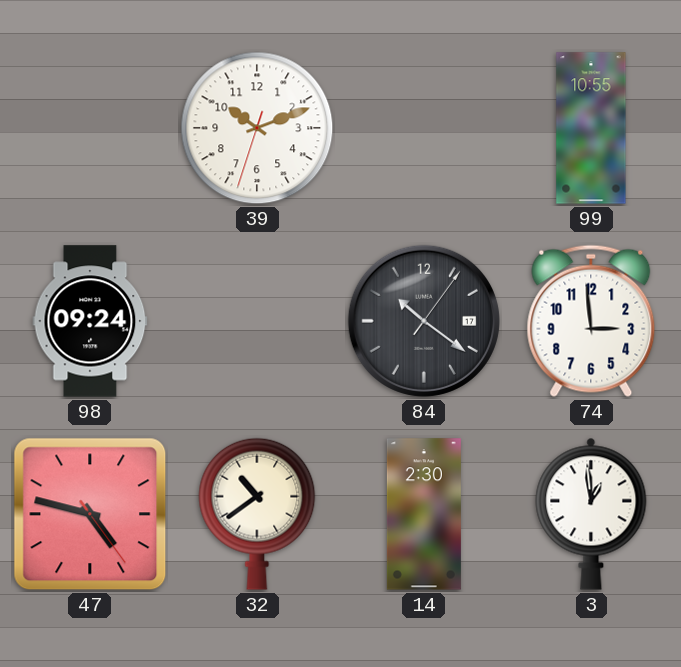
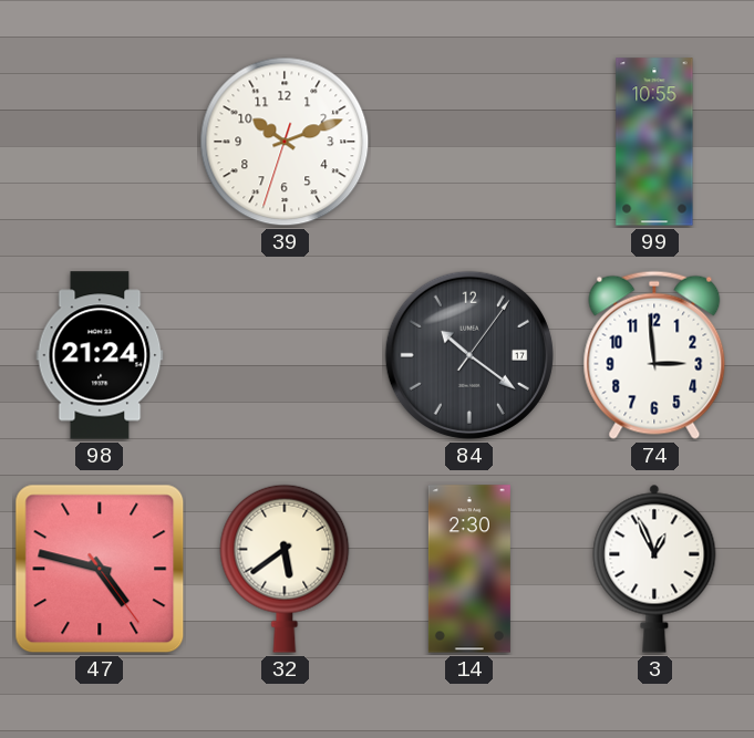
98: 09:24 -> 21:24
32: 10:39 -> 5:39
3: 12:59 -> 12:56
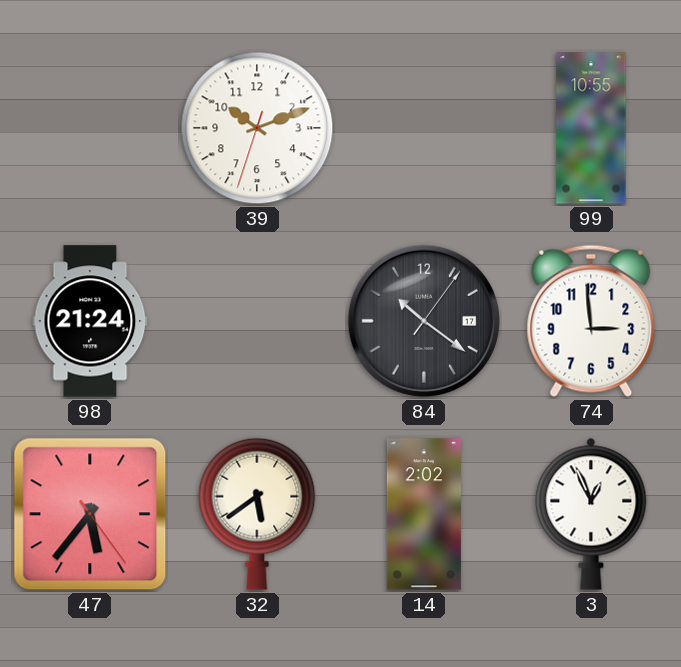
47: 4:47 -> 5:36
14: 2:30 -> 2:02
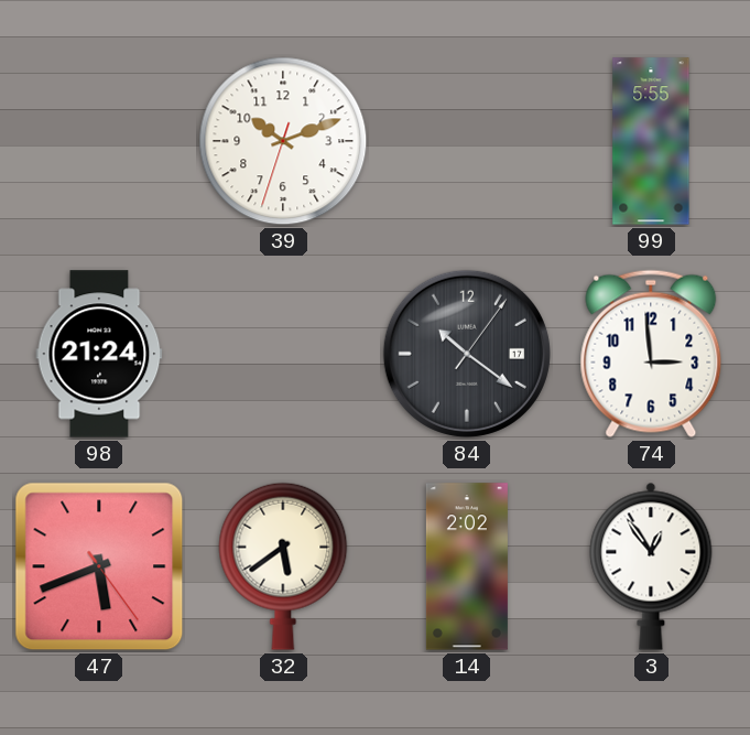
99: 10:55 -> 5:55
47: 5:36 -> 5:41
3: 12:56 -> 12:54
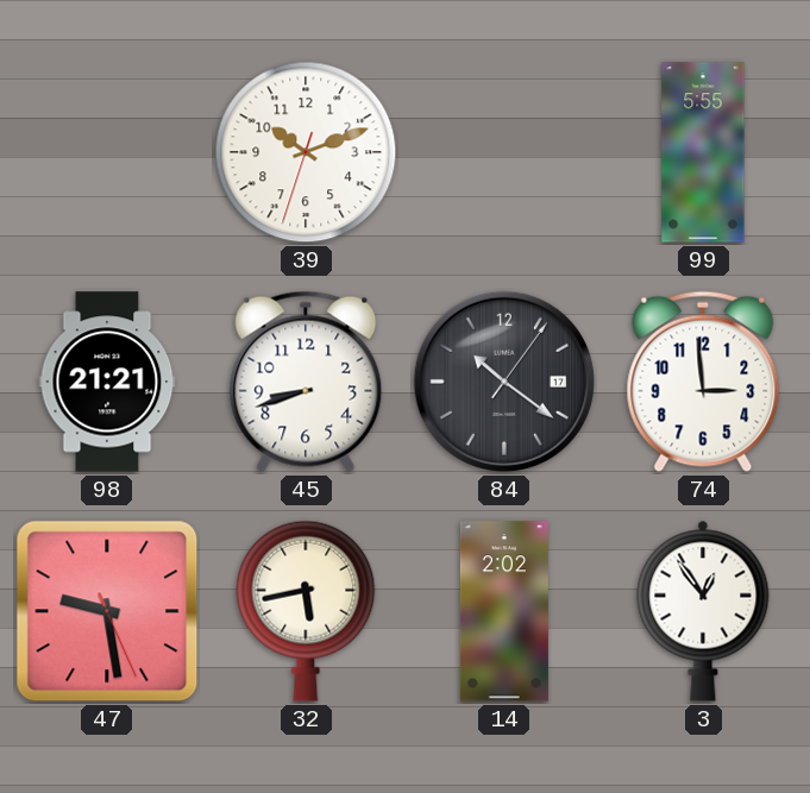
98: 21:24 -> 21:21
45: none -> 8:42
47: 5:41 -> 9:28
32: 5:39 -> 5:43
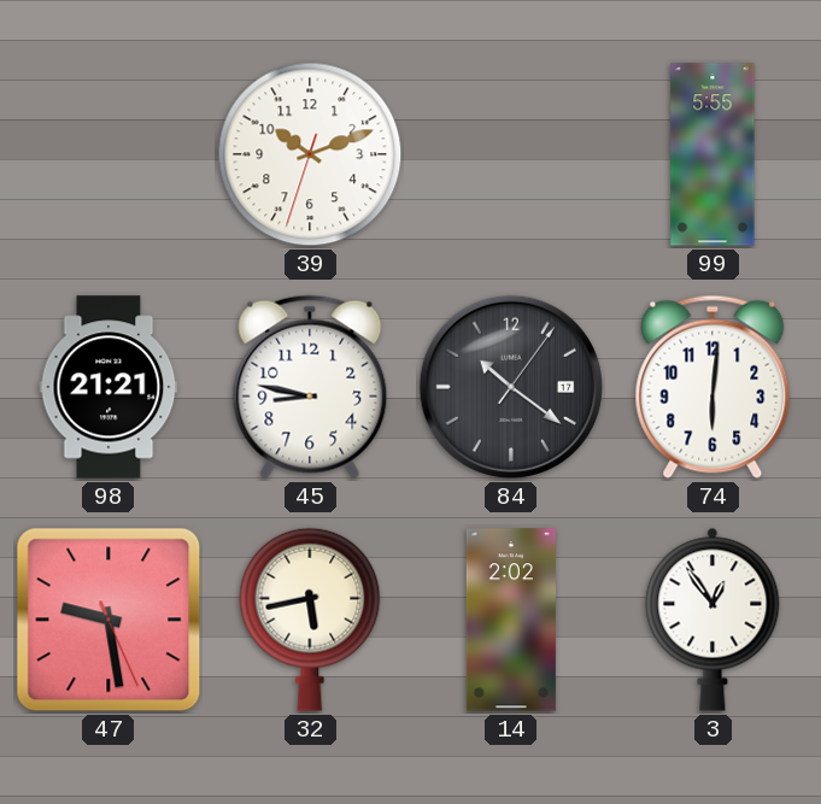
45: 8:42 -> 8:47
74: 2:59 -> 6:01
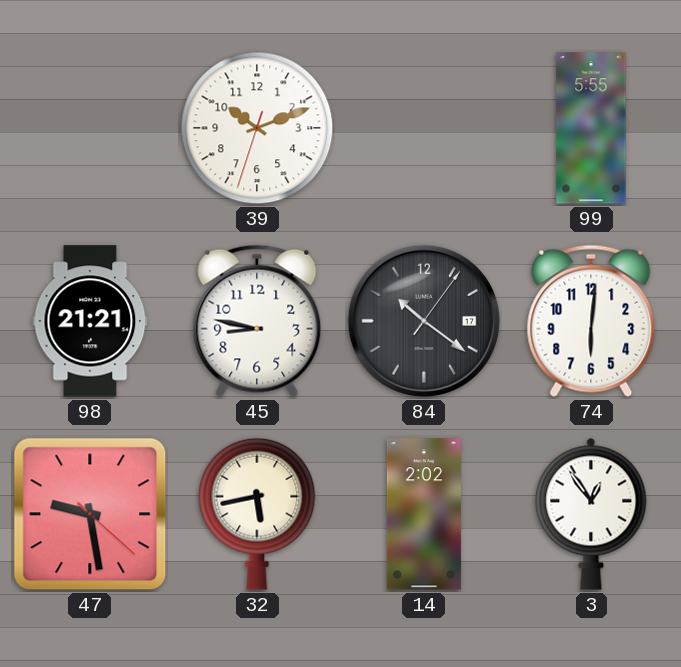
47: 9:28:26 -> 9:28:22
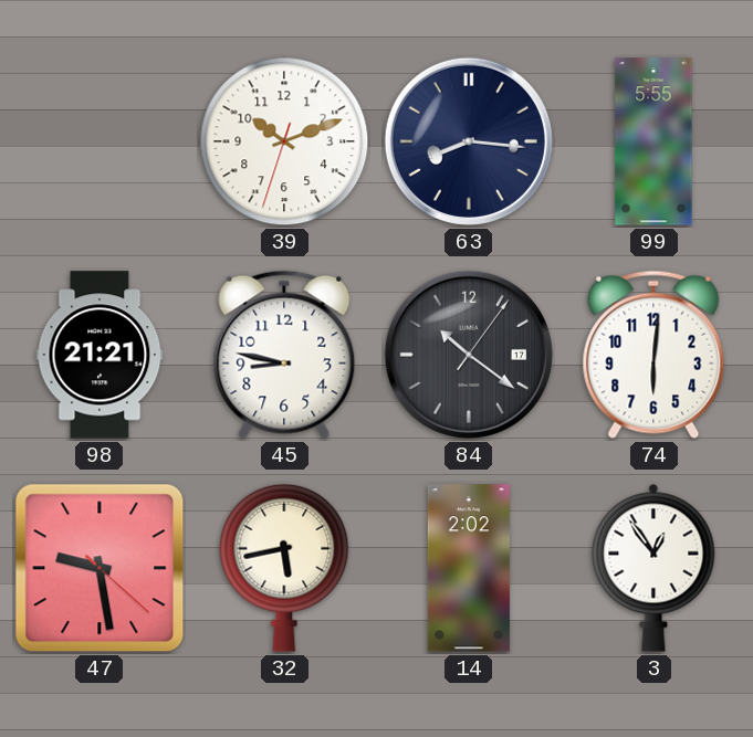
63: none -> 8:16
